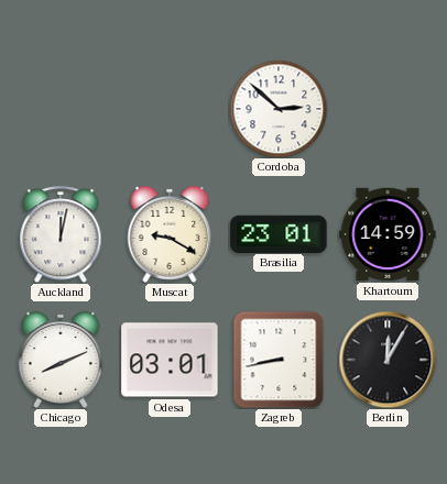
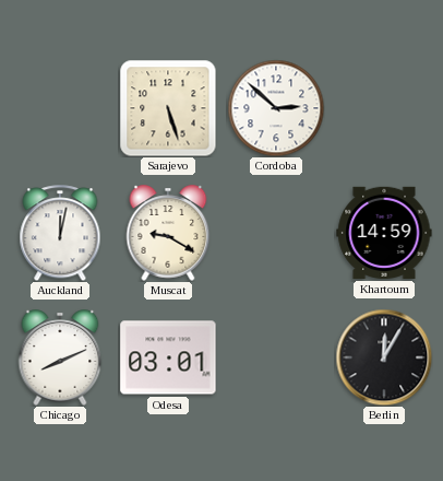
Sarajevo: none -> 5:27
Brasilia: 23:01 -> none
Zagreb: 8:43 -> none
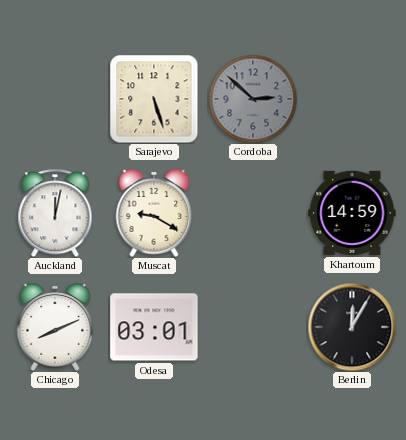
Cordoba dial: white -> grey
